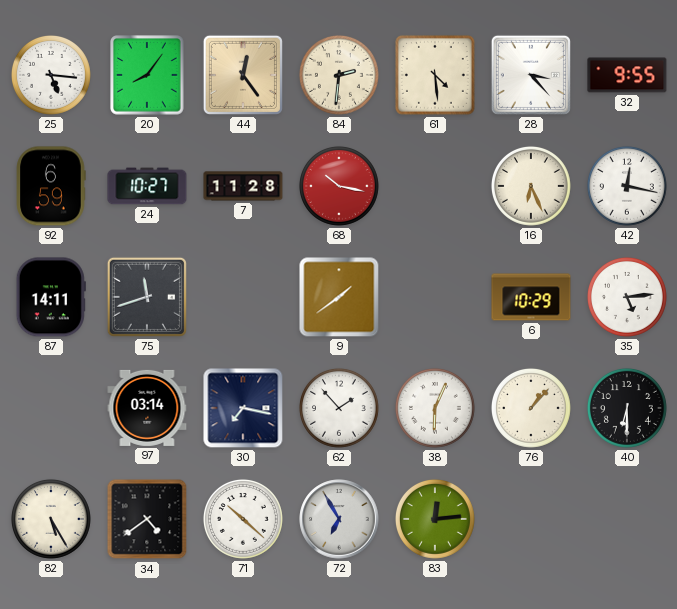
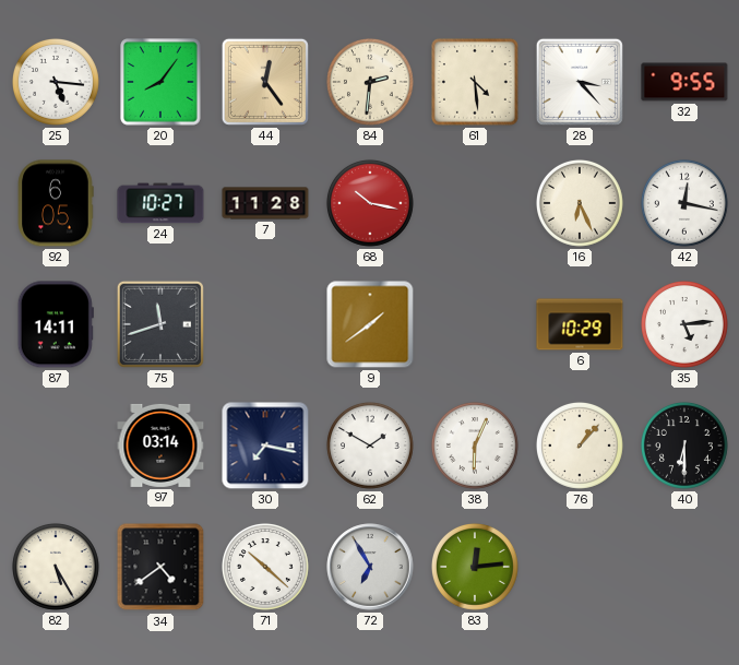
92: 6:59 -> 6:05
62: 1:53 -> 1:50
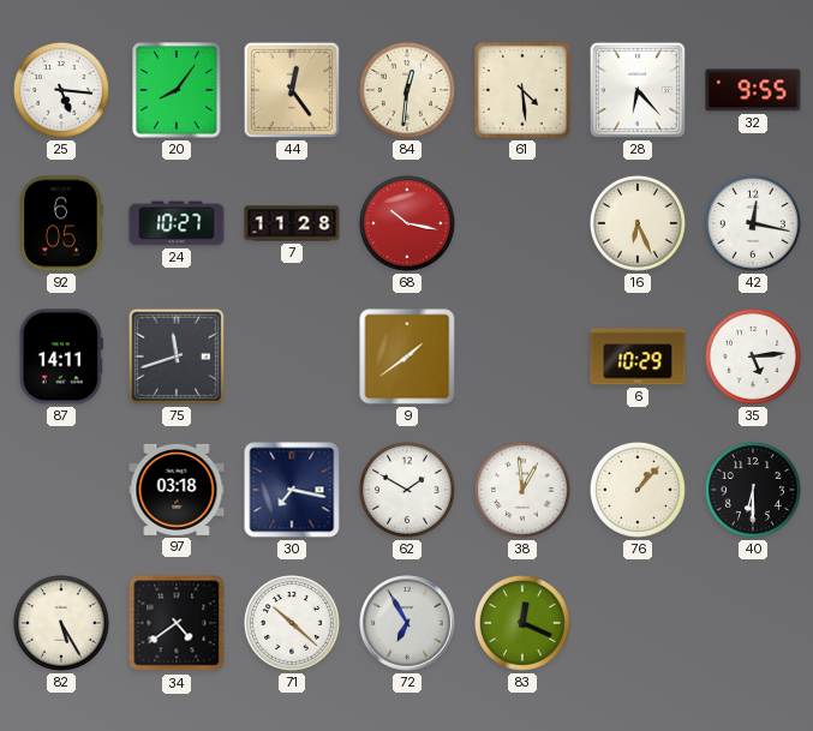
84: 2:31 -> 12:31
28: 3:23 -> 6:23
97: 03:14 -> 03:18
38: 6:04 -> 12:59
83: 12:14 -> 12:19
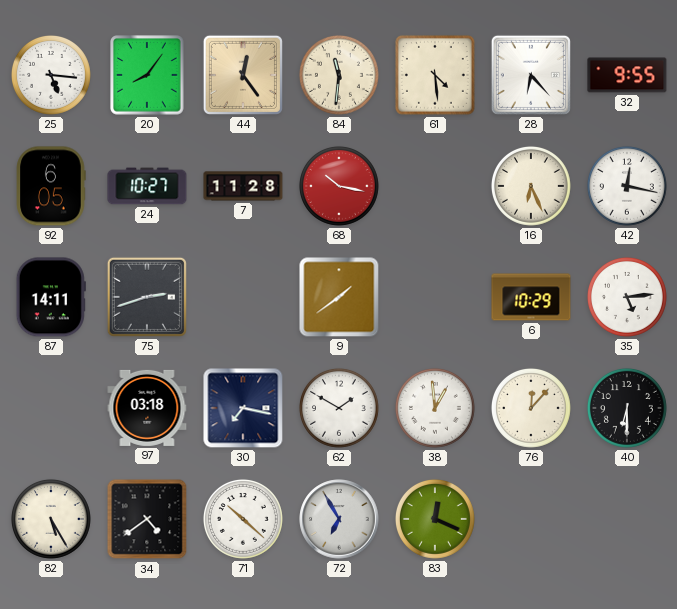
84: 12:31 -> 11:31
75: 11:42 -> 2:42
76: 1:07 -> 12:07
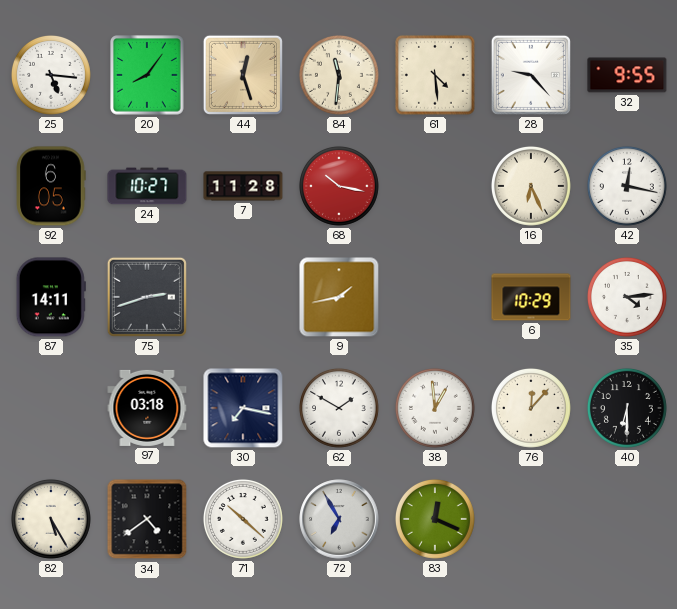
44: 12:24 -> 12:27
28: 6:23 -> 9:23
9: 1:39 -> 1:43
35: 5:14 -> 4:14
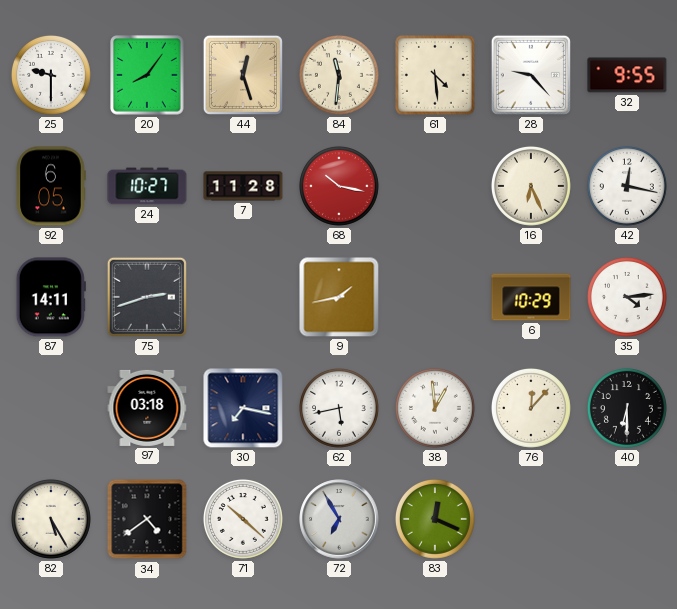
25: 5:16 -> 9:30
62: 1:50 -> 5:43
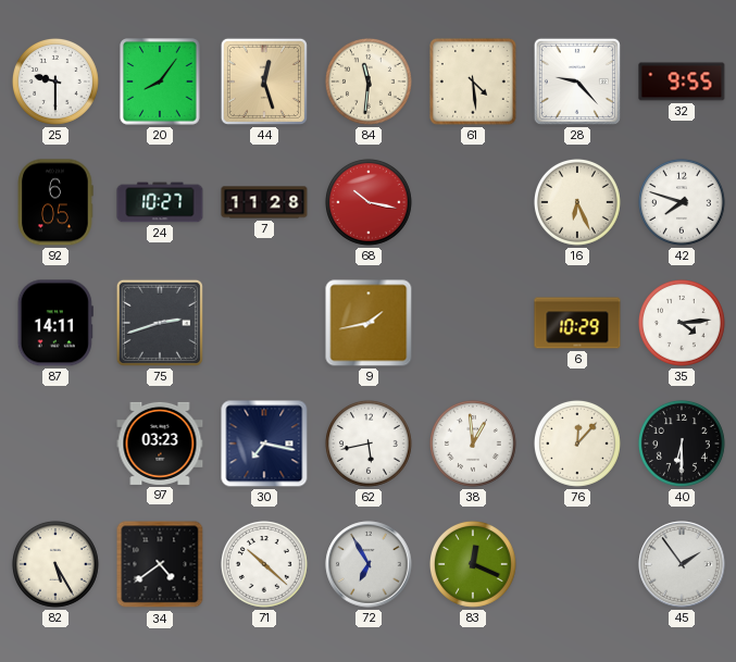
42: 12:17 -> 7:48
97: 03:18 -> 03:23
45: none -> 1:54
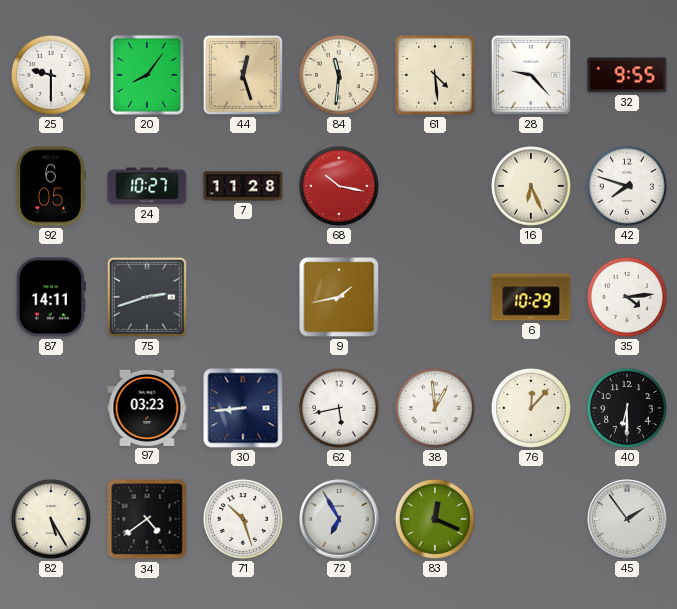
30: 7:17 -> 8:44
71: 10:22 -> 10:27
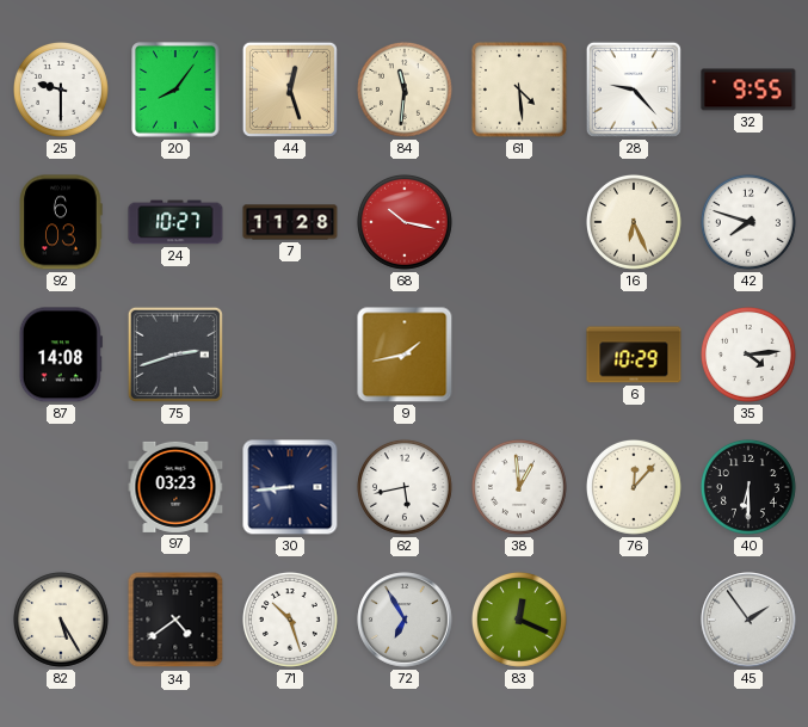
92: 6:05 -> 6:03
87: 14:11 -> 14:08
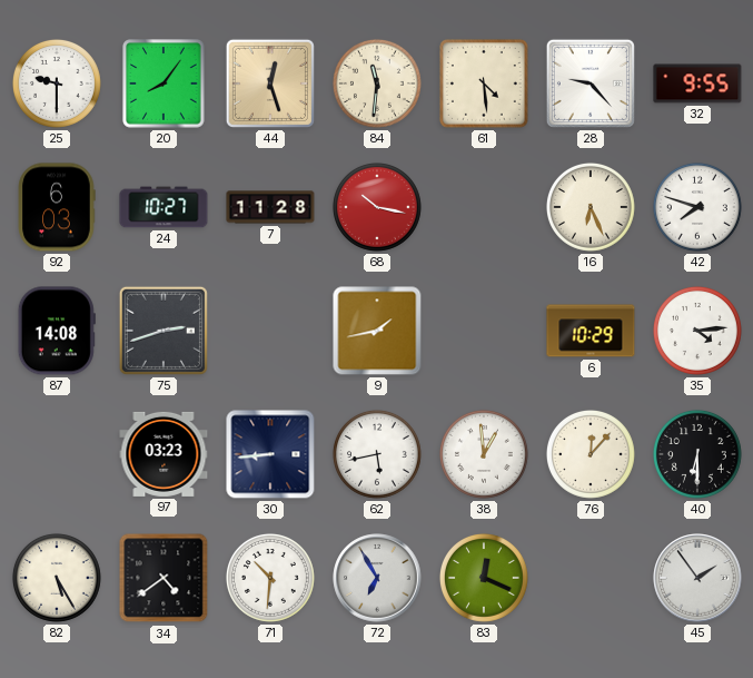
71: 10:27 -> 10:31
